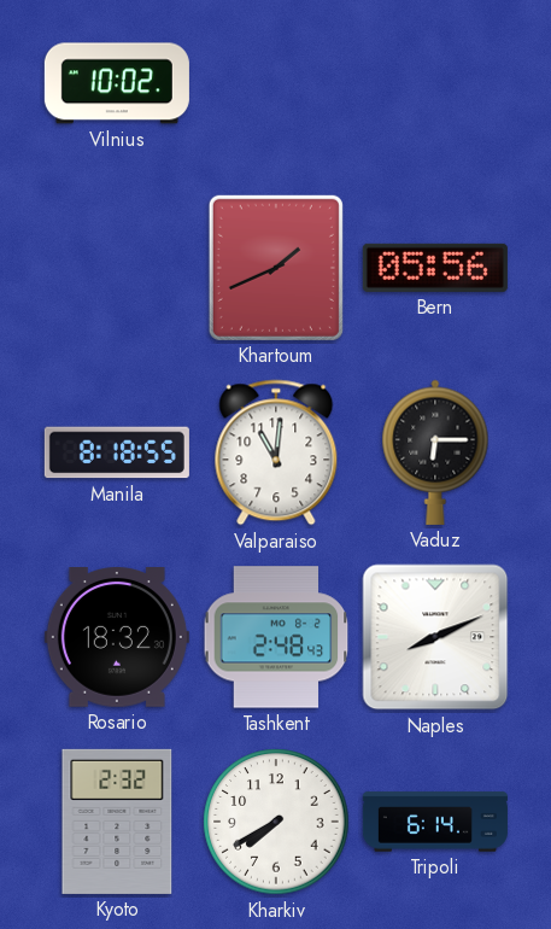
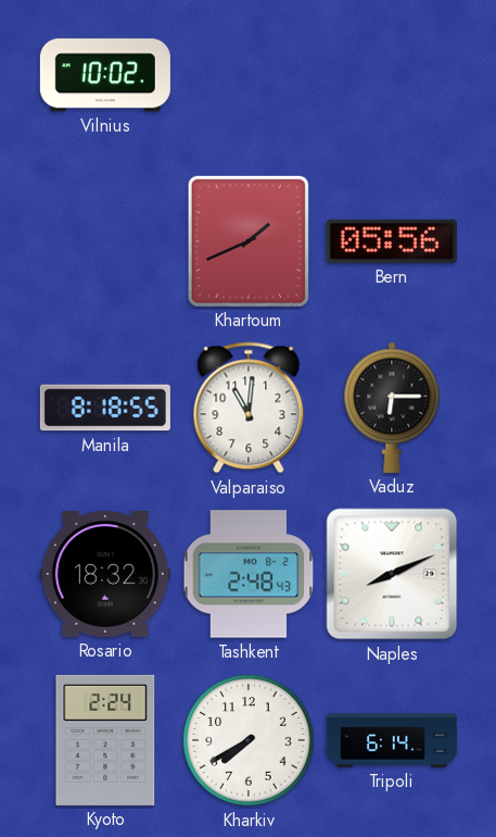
Kyoto: 2:32 -> 2:24
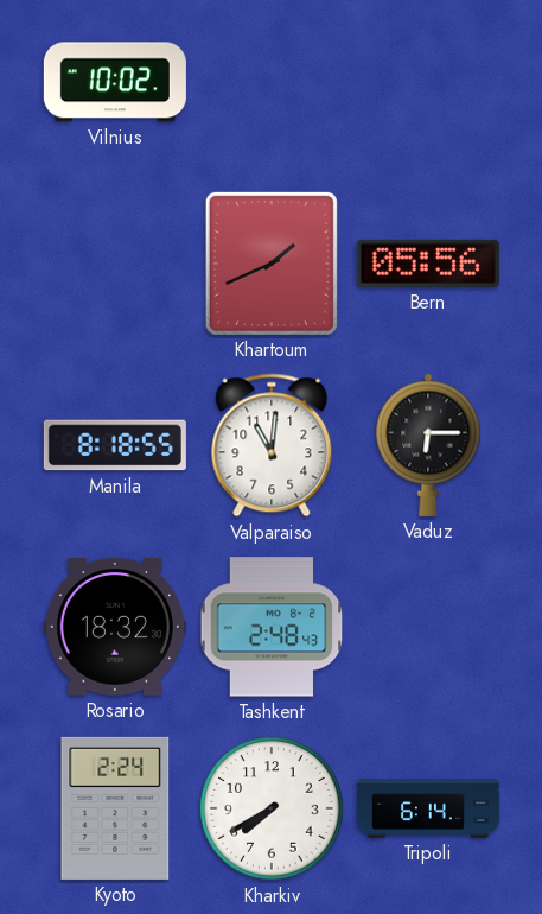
Naples: 8:11 -> none
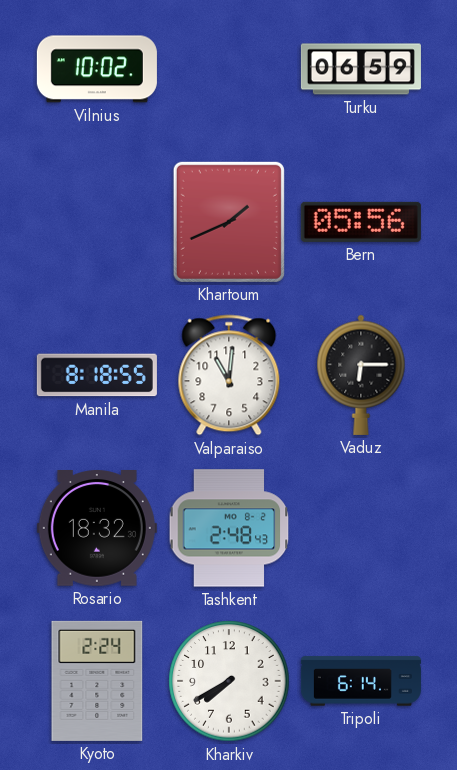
Turku: none -> 06:59
